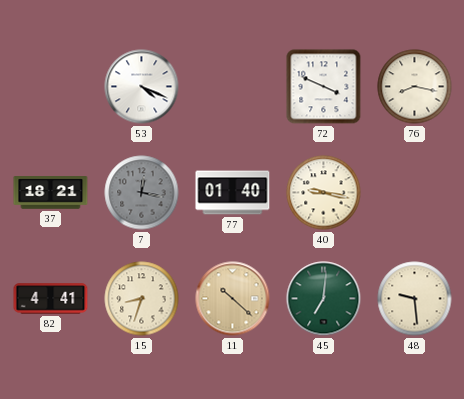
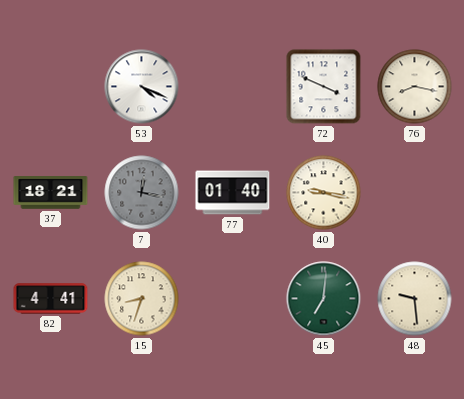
11: 10:22 -> none
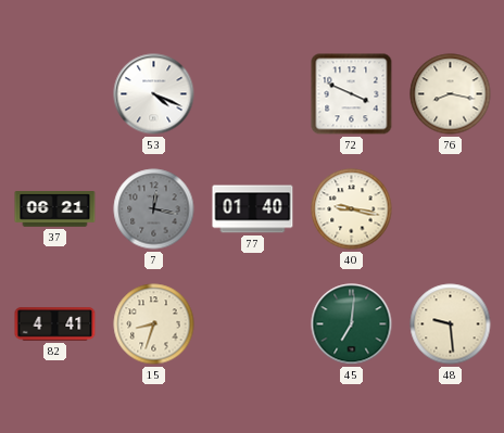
37: 18:21 -> 06:21
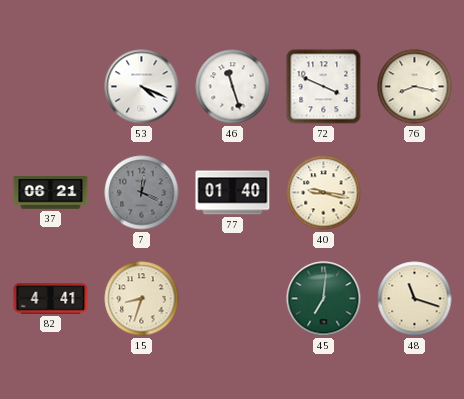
46: none -> 11:27
7: 12:17 -> 12:19
48: 9:29 -> 11:18
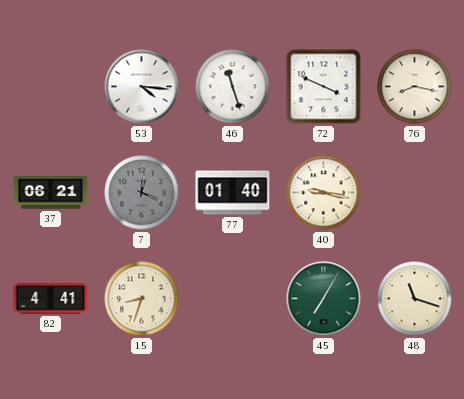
53: 4:19 -> 4:16
45: 7:01 -> 7:05
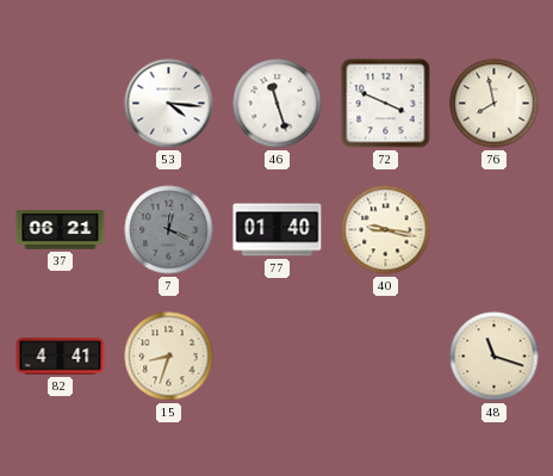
76: 8:17 -> 7:58
45: 7:05 -> none
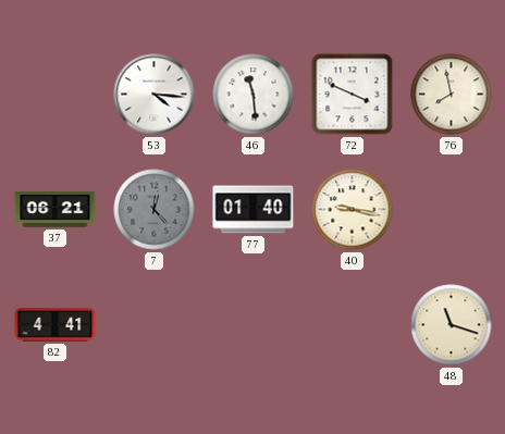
46: 11:27 -> 11:29
7: 12:19 -> 12:23
15: 8:33 -> none
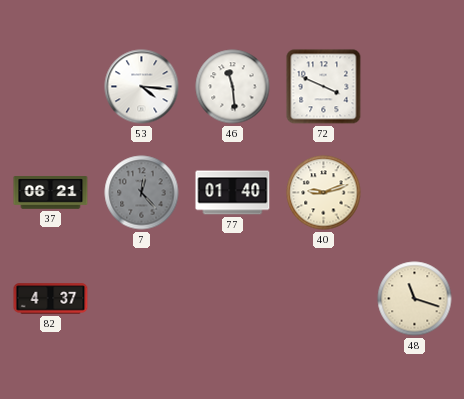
76: 7:58 -> none
40: 9:17 -> 9:12
82: 4:41 -> 4:37
